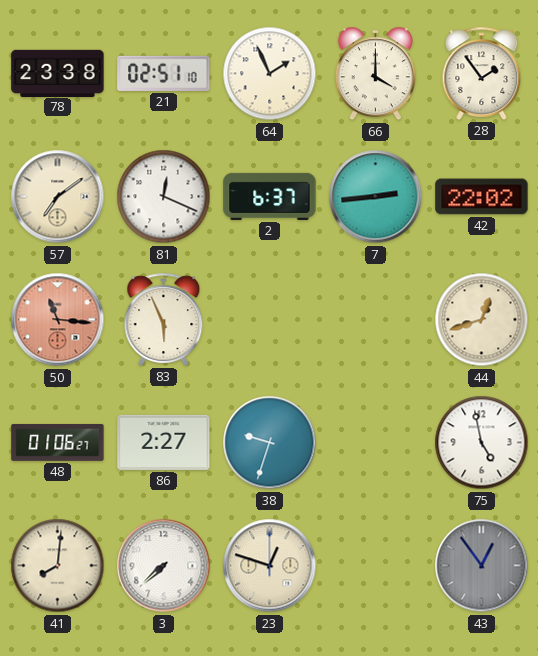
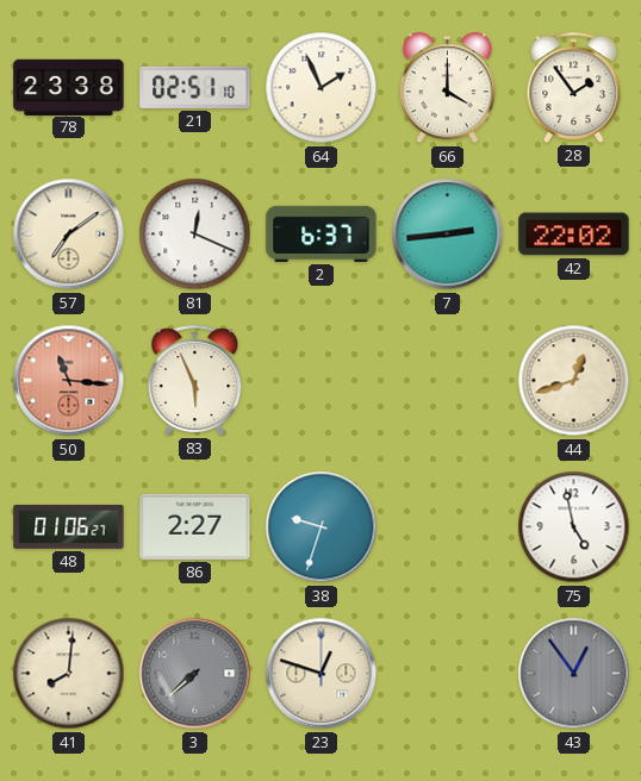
3 dial: white -> grey
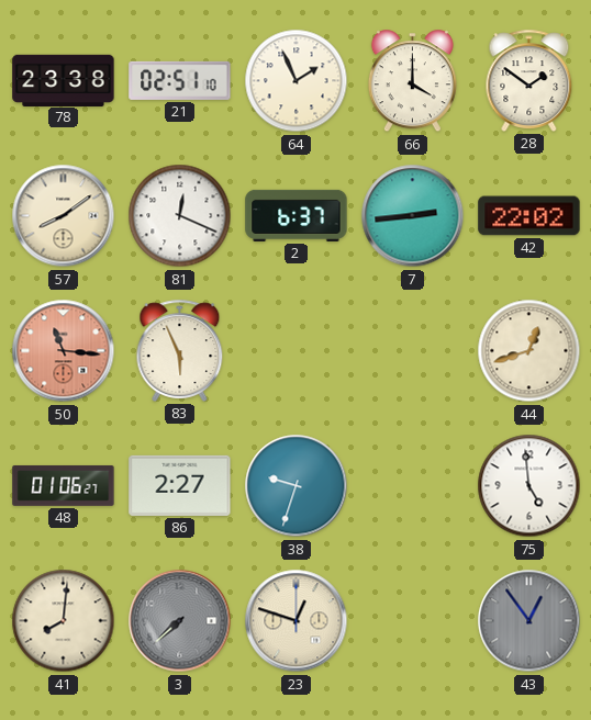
28: 1:54 -> 1:51
57: 7:09 -> 8:09
75: 4:58 -> 4:59
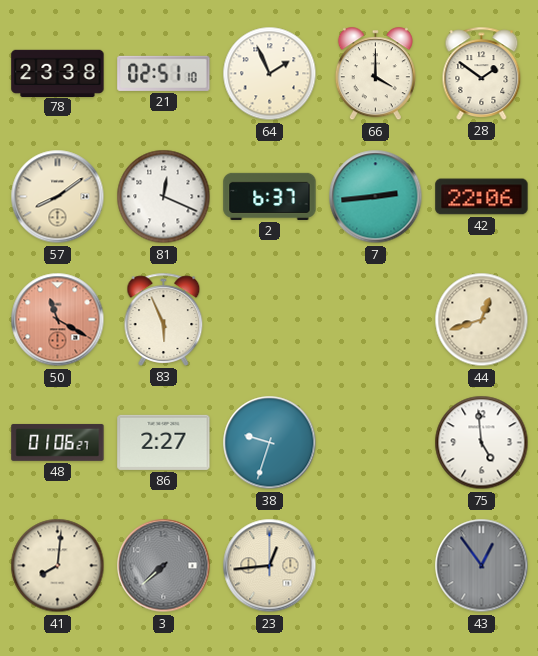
42: 22:02 -> 22:06
50: 11:16 -> 11:20
23: 12:48 -> 12:44
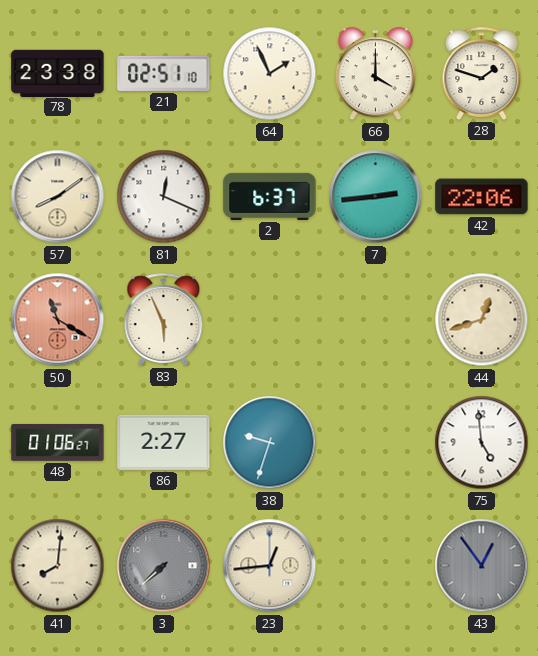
28: 1:51 -> 1:48
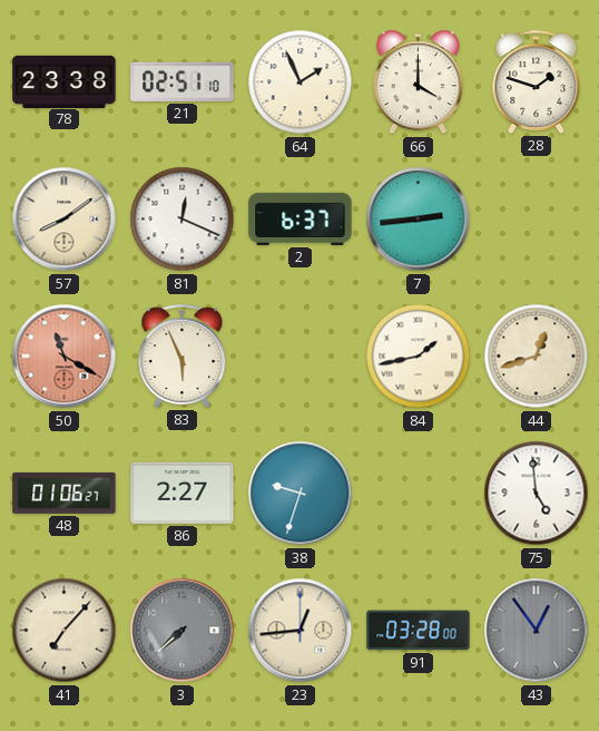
42: 22:06 -> none
84: none -> 1:43
41: 8:01 -> 7:07
91: none -> 03:28
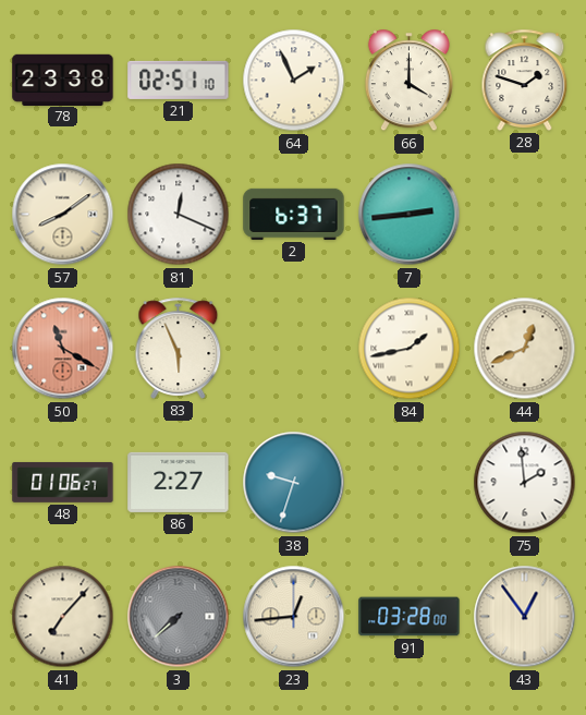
44: 12:42 -> 12:41
75: 4:59 -> 1:59
43 dial: grey -> cream
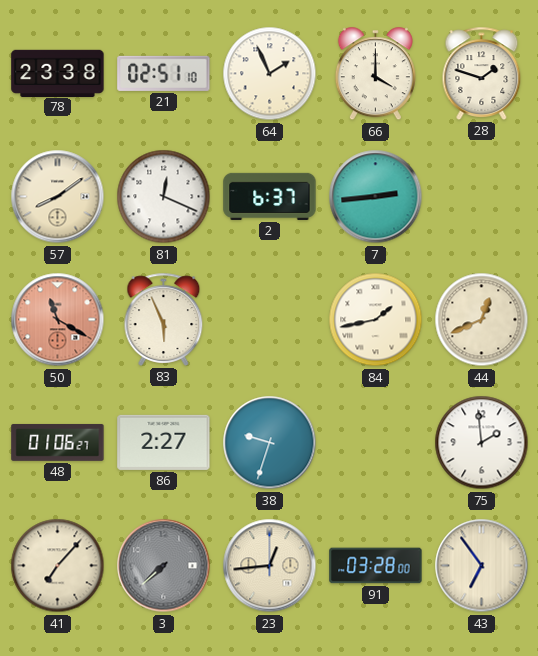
43: 12:54 -> 6:54
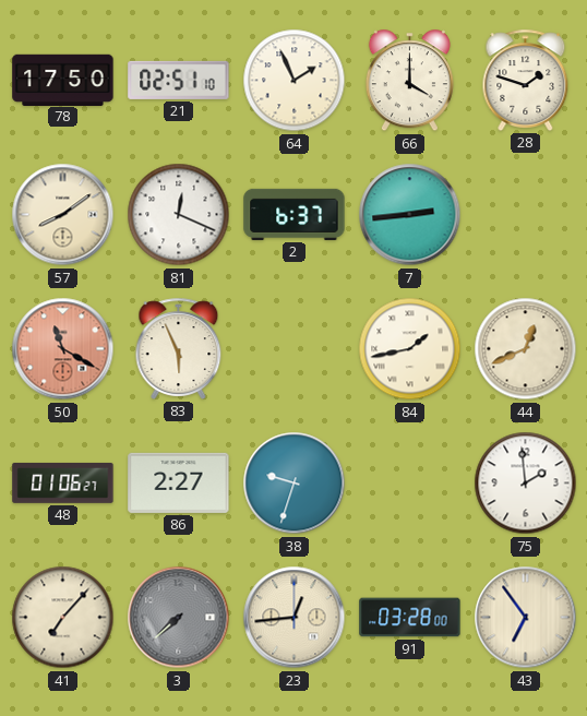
78: 23:38 -> 17:50
